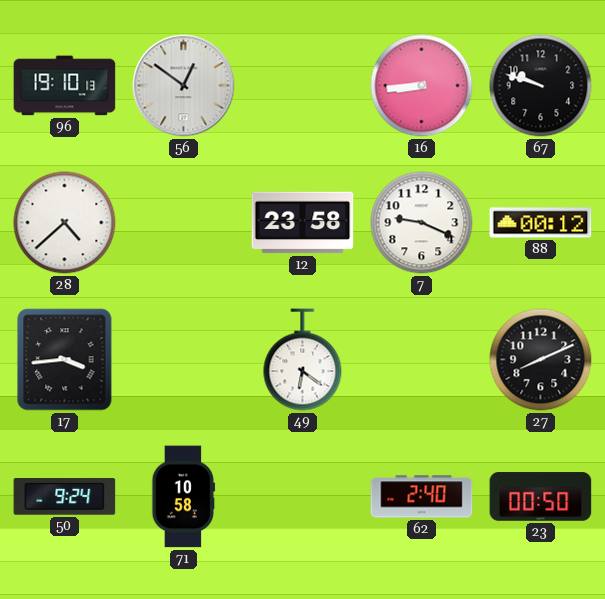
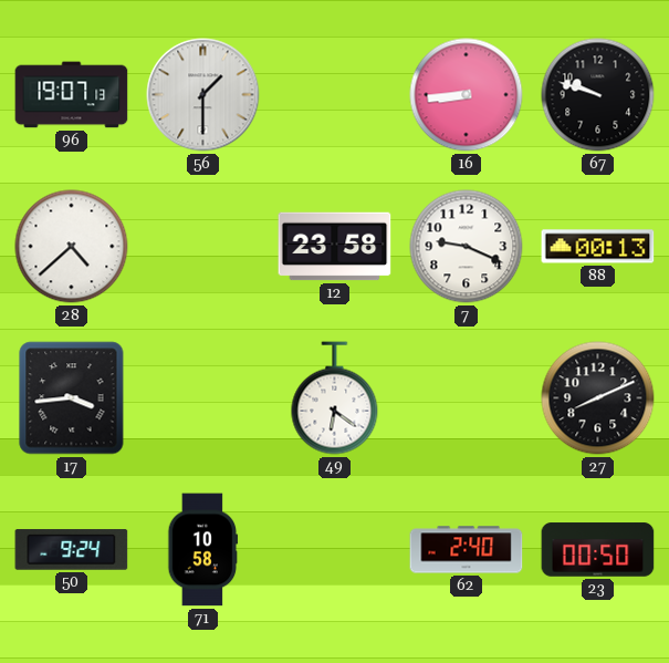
96: 19:10 -> 19:07
56: 12:51 -> 1:30
88: 00:12 -> 00:13
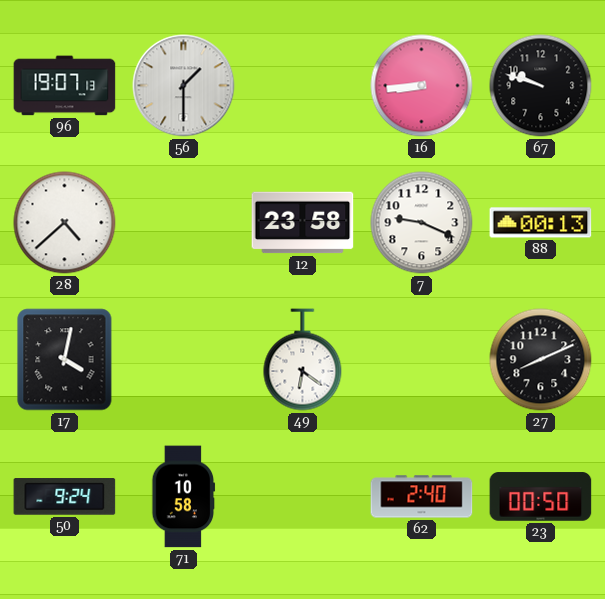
17: 3:44 -> 4:02
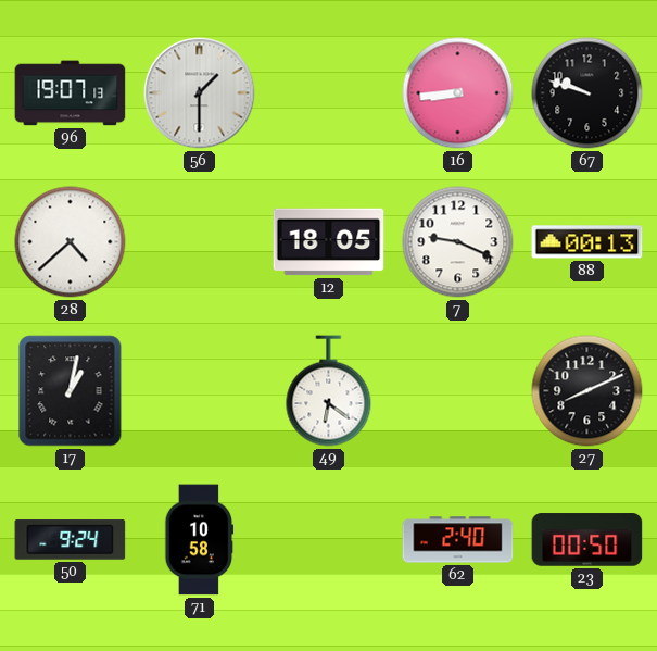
12: 23:58 -> 18:05
17: 4:02 -> 1:02
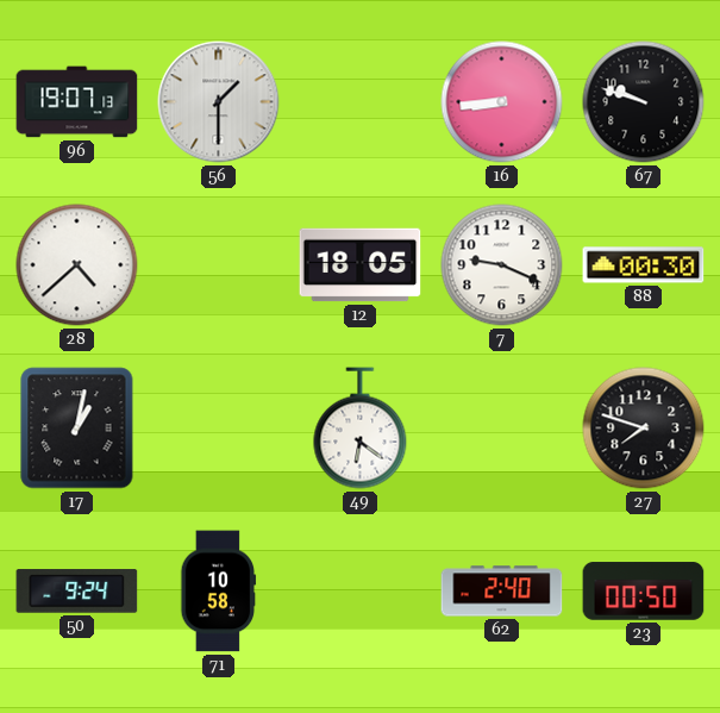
88: 00:13 -> 00:30
27: 8:11 -> 7:48
